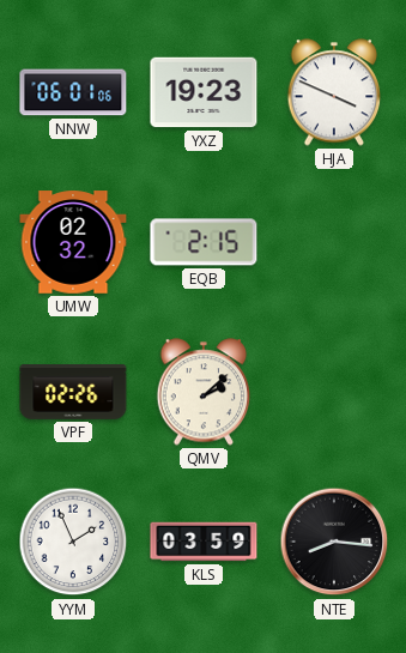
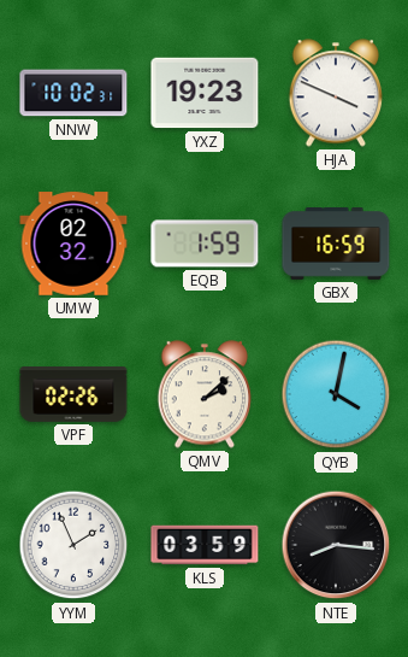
NNW: 06:01 -> 10:02
EQB: 2:15 -> 1:59
GBX: none -> 16:59
QYB: none -> 4:02
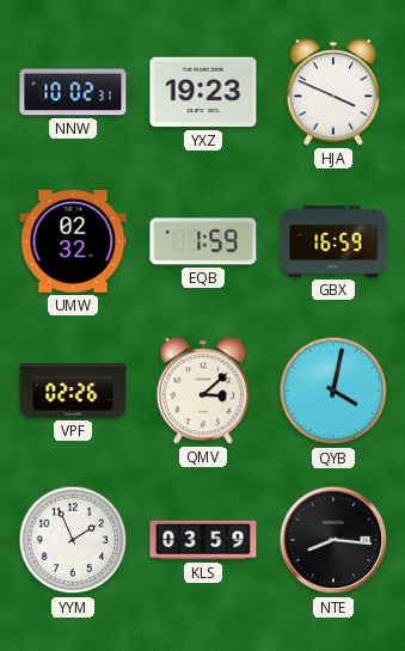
QMV: 2:08 -> 3:08
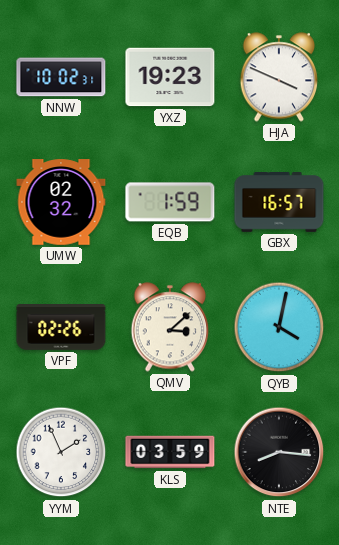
GBX: 16:59 -> 16:57
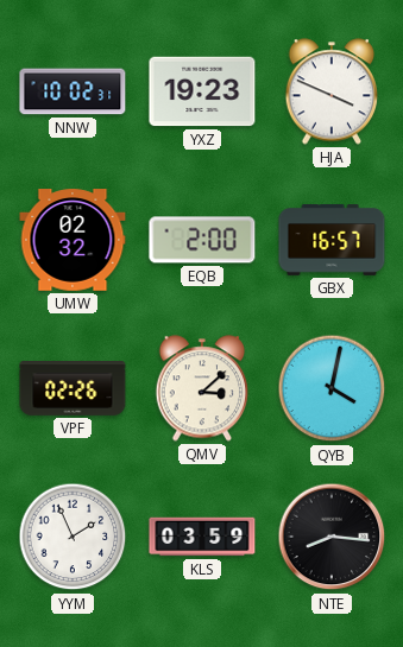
EQB: 1:59 -> 2:00
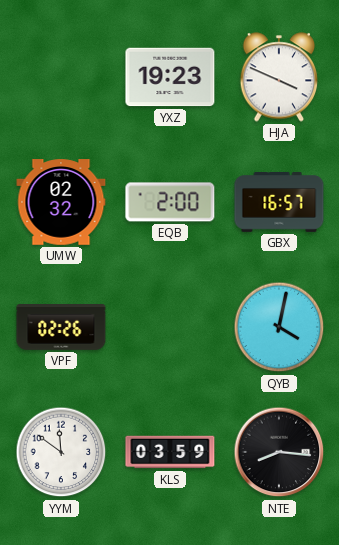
NNW: 10:02 -> none
QMV: 3:08 -> none
YYM: 1:56 -> 11:51
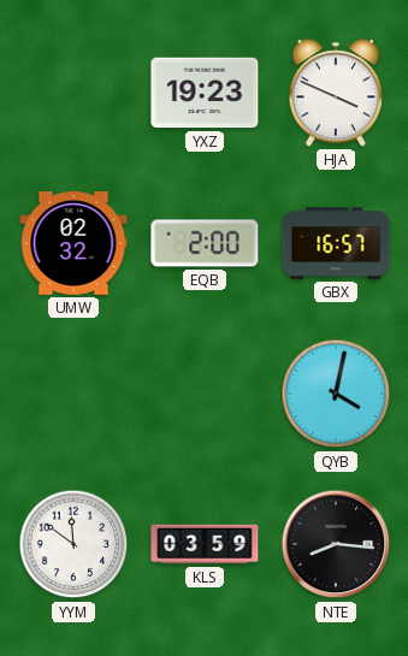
VPF: 02:26 -> none
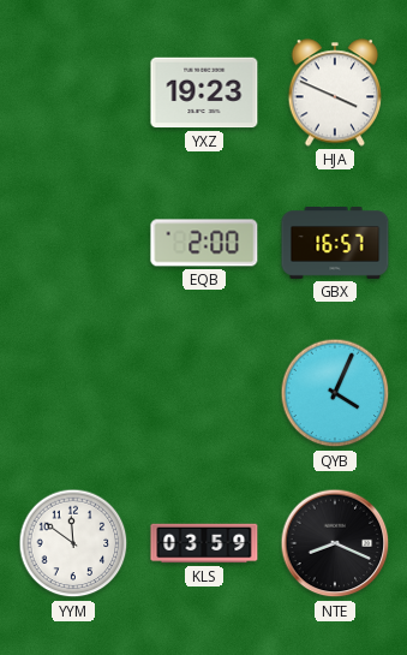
UMW: 02:32 -> none
QYB: 4:02 -> 4:04
NTE: 8:16 -> 8:19
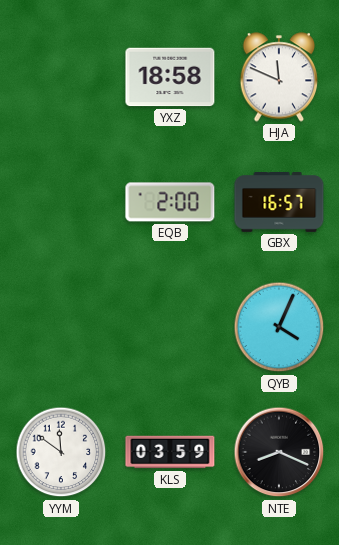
YXZ: 19:23 -> 18:58
HJA: 3:49 -> 11:49
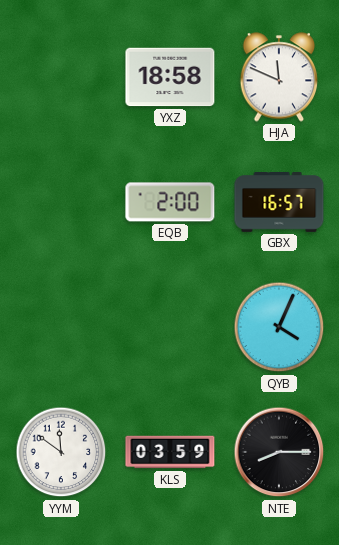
NTE: 8:19 -> 8:15
